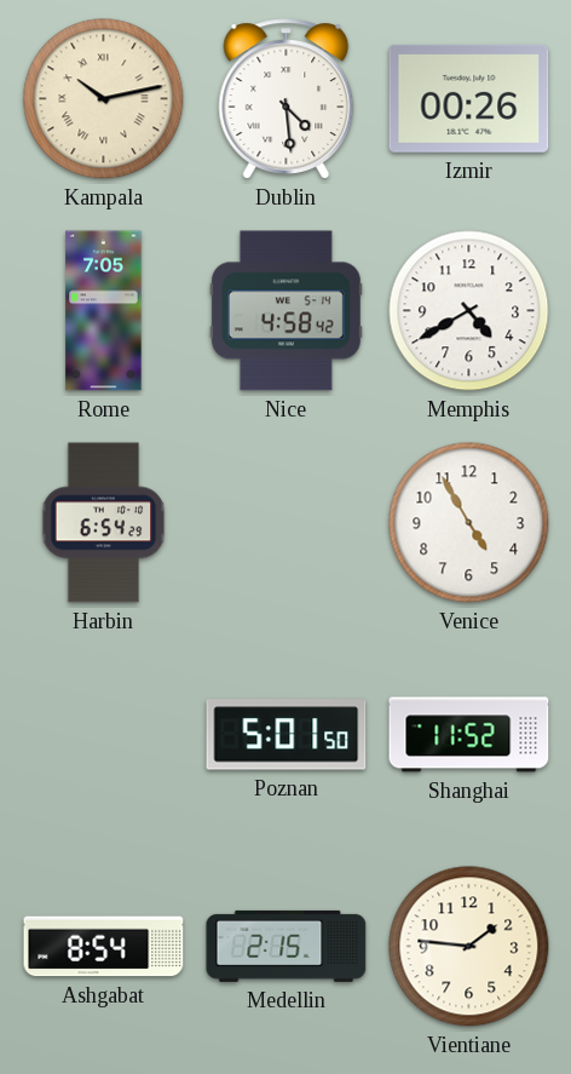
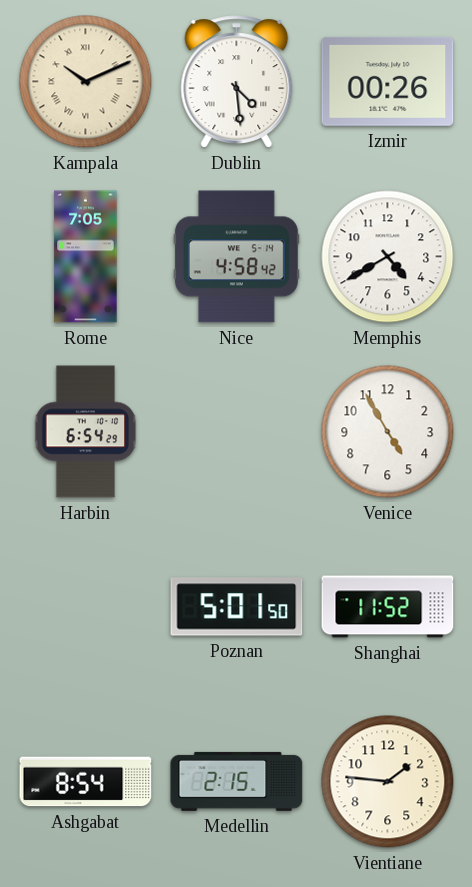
Kampala: 10:13 -> 10:11
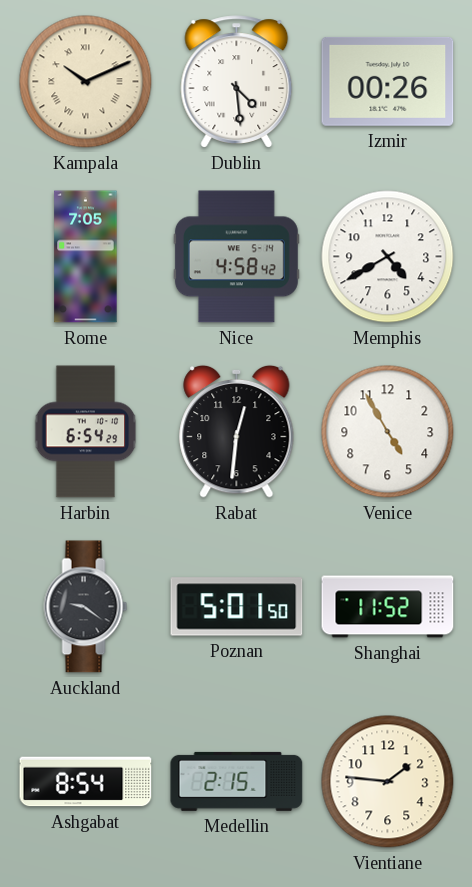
Rabat: none -> 12:31
Auckland: none -> 9:21
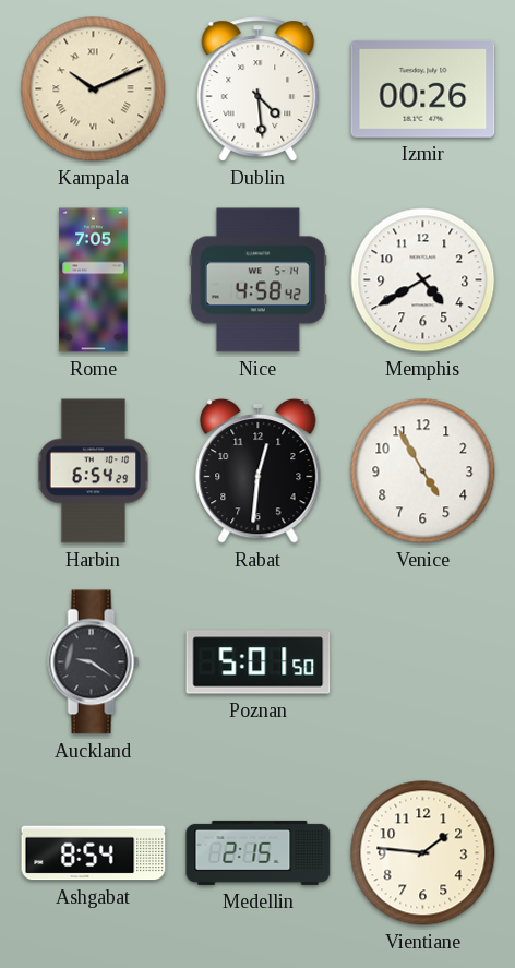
Shanghai: 11:52 -> none
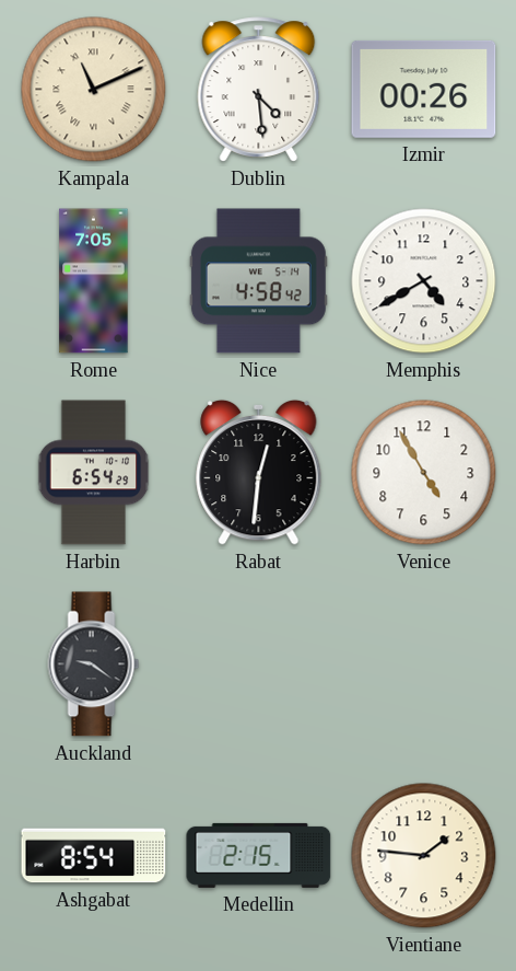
Kampala: 10:11 -> 11:11
Poznan: 5:01 -> none
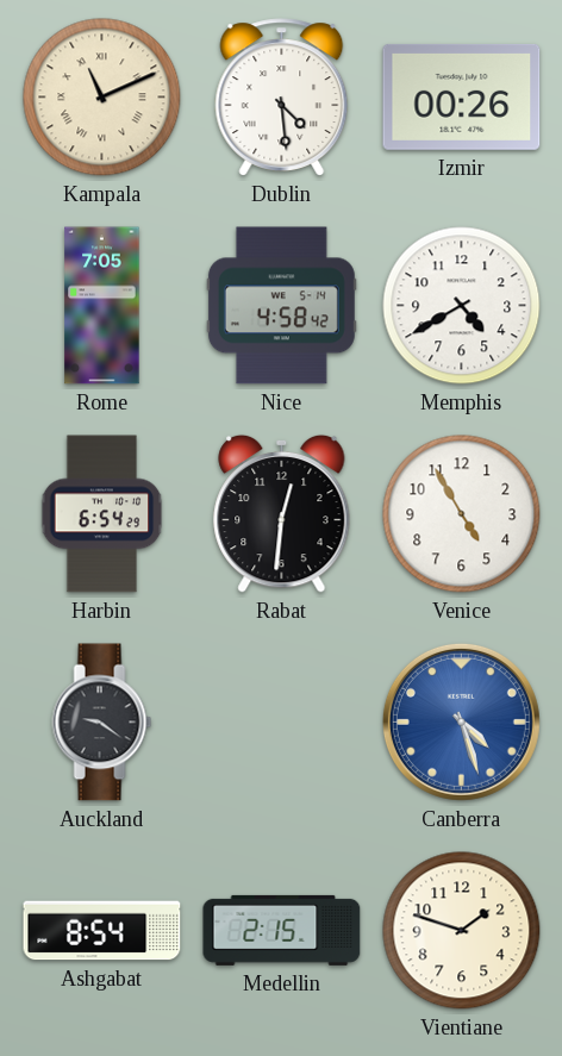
Canberra: none -> 4:27
Vientiane: 1:46 -> 1:48
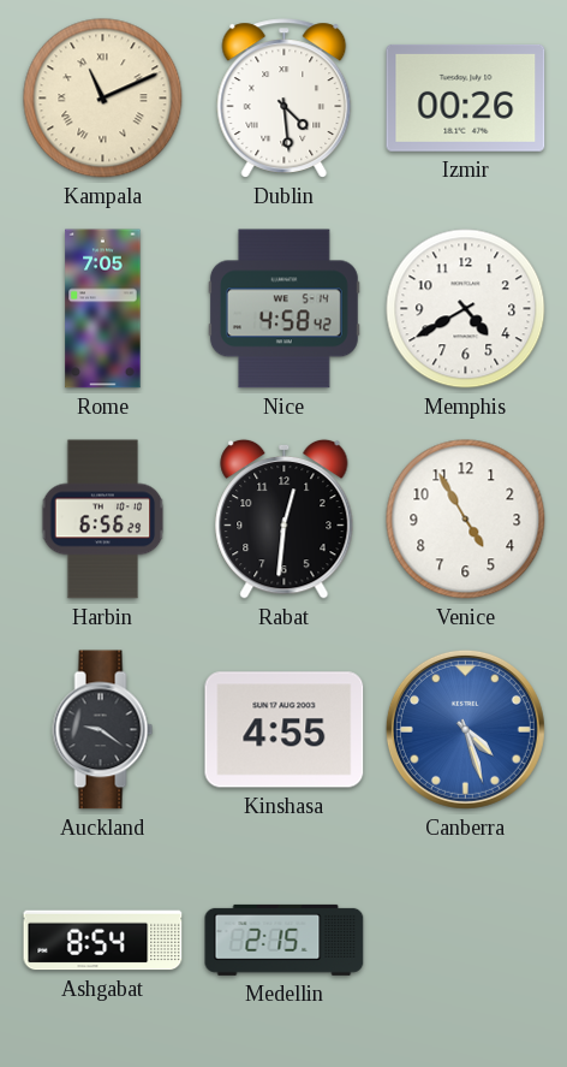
Harbin: 6:54 -> 6:56
Kinshasa: none -> 4:55
Vientiane: 1:48 -> none
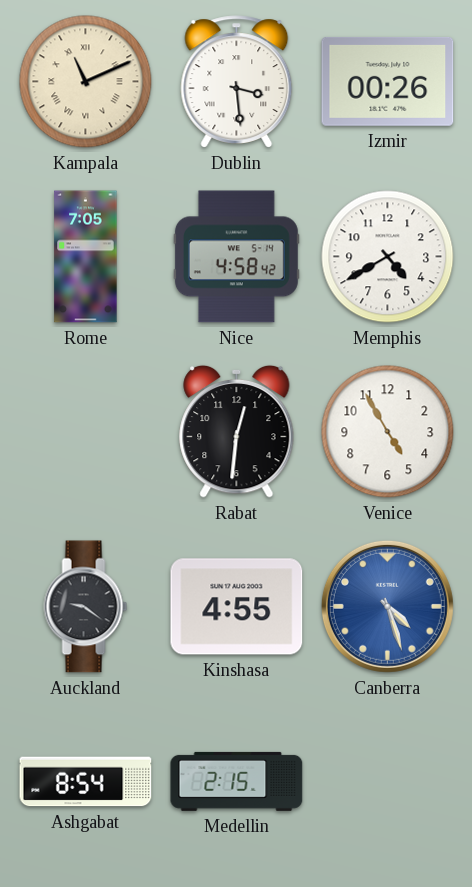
Dublin: 4:29 -> 3:29
Harbin: 6:56 -> none
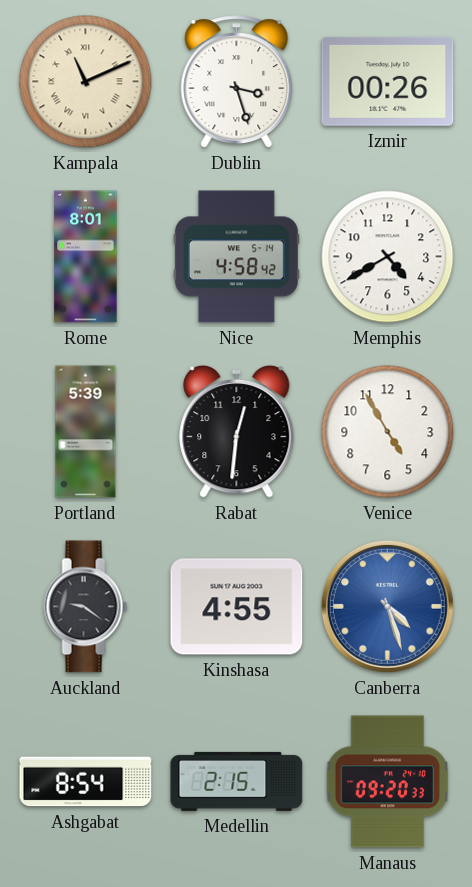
Dublin: 3:29 -> 3:27
Rome: 7:05 -> 8:01
Portland: none -> 5:39
Manaus: none -> 09:20
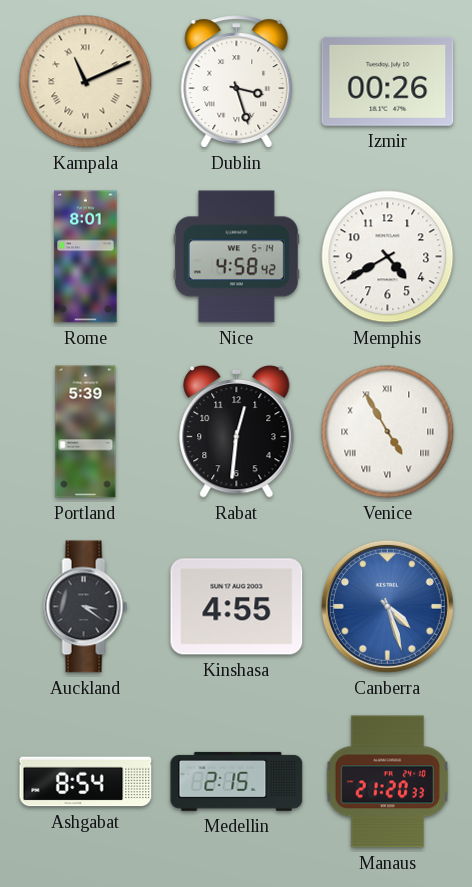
Venice numerals: Arabic -> Roman
Auckland: 9:21 -> 3:21
Manaus: 09:20 -> 21:20
